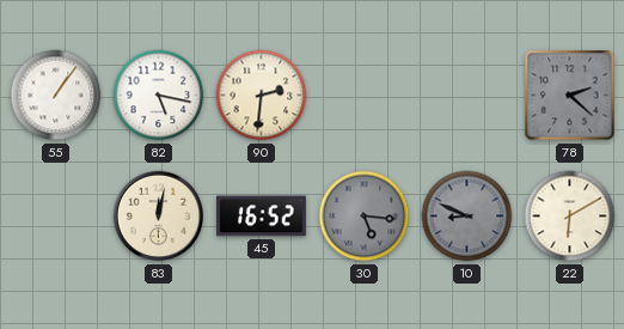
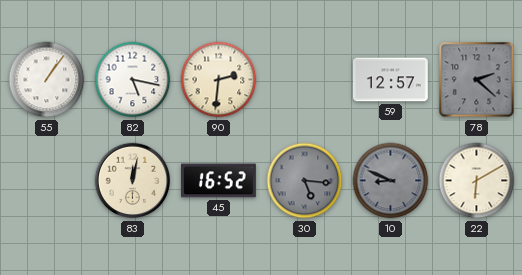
59: none -> 12:57
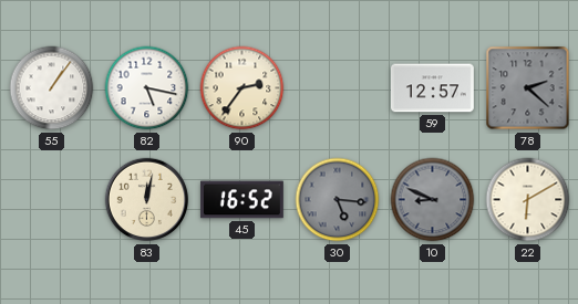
90: 2:31 -> 2:36
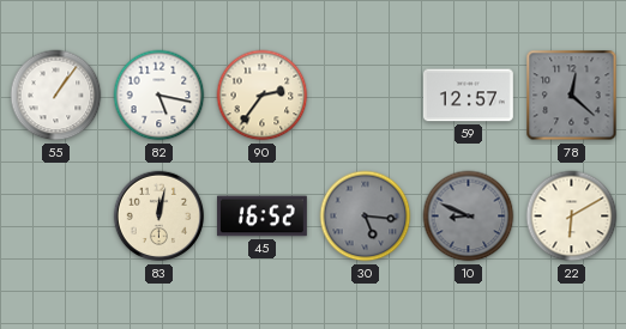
78: 2:22 -> 12:22
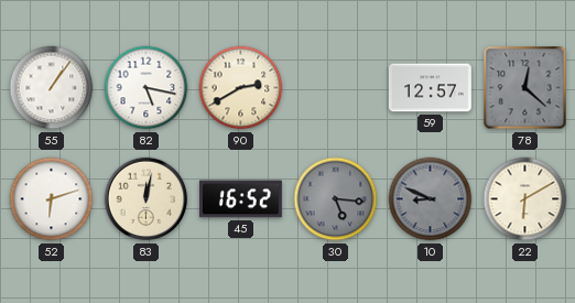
90: 2:36 -> 2:40
52: none -> 6:12
